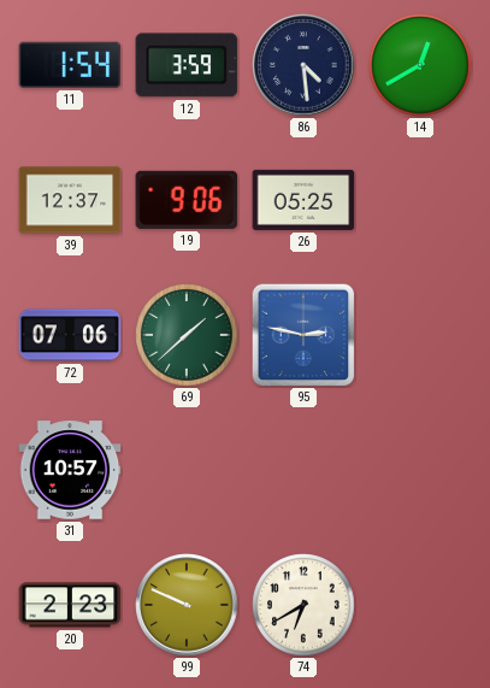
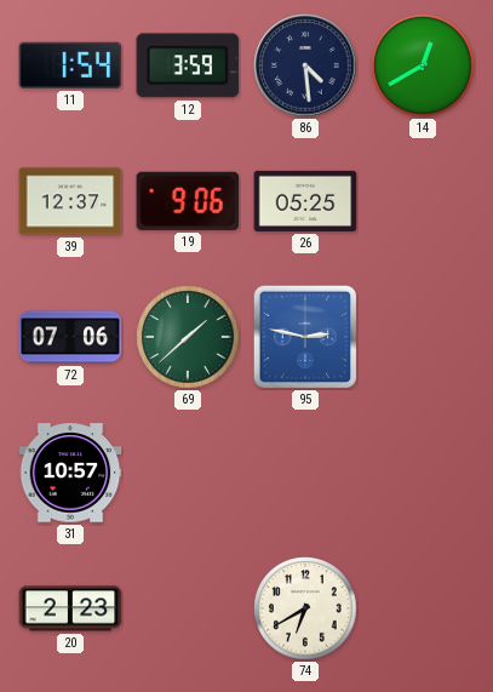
99: 9:49 -> none
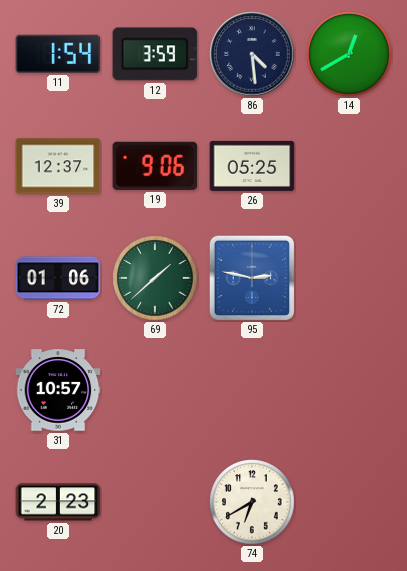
72: 07:06 -> 01:06
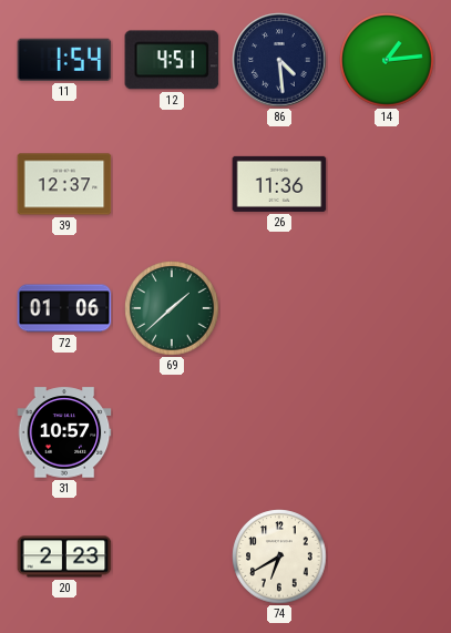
12: 3:59 -> 4:51
14: 12:40 -> 1:14
19: 9:06 -> none
26: 05:25 -> 11:36
95: 2:47 -> none
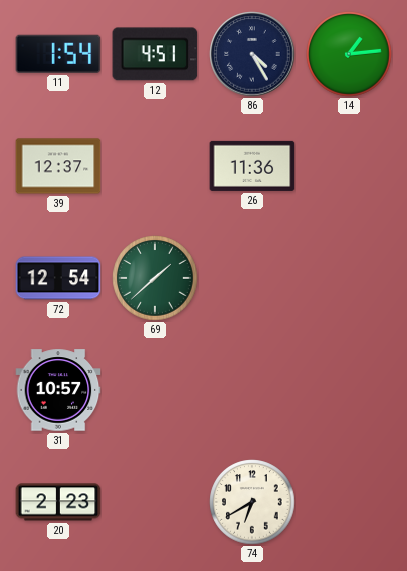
86: 4:29 -> 4:25
72: 01:06 -> 12:54
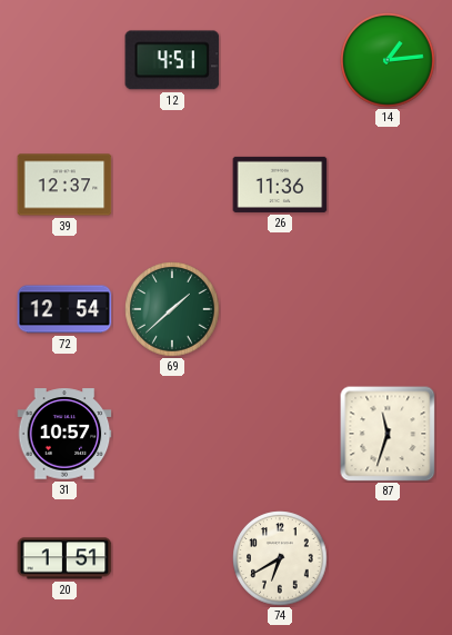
11: 1:54 -> none
86: 4:25 -> none
87: none -> 11:33
20: 2:23 -> 1:51
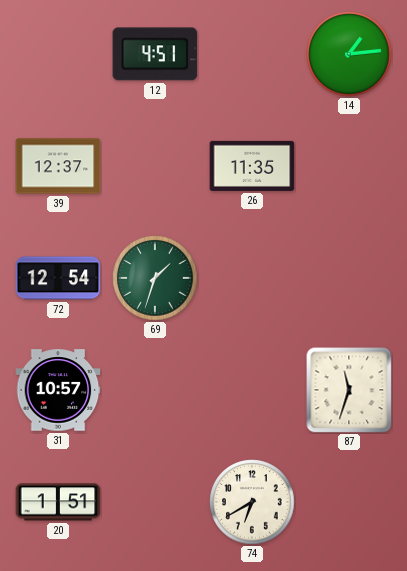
26: 11:36 -> 11:35
69: 1:38 -> 1:33
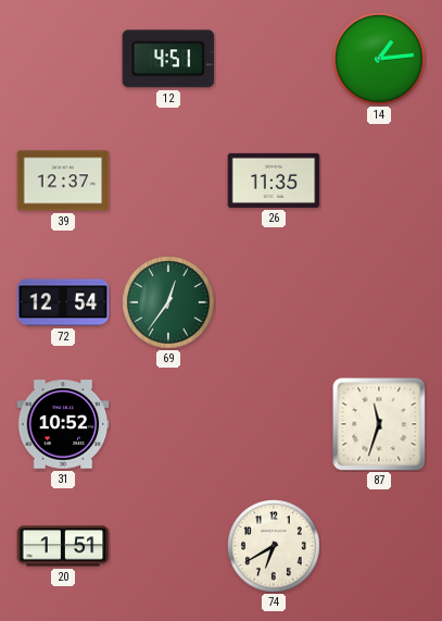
69: 1:33 -> 12:36
31: 10:57 -> 10:52
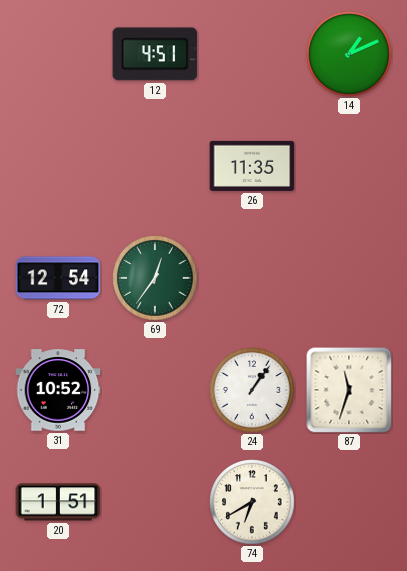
14: 1:14 -> 1:11
39: 12:37 -> none
24: none -> 1:06
